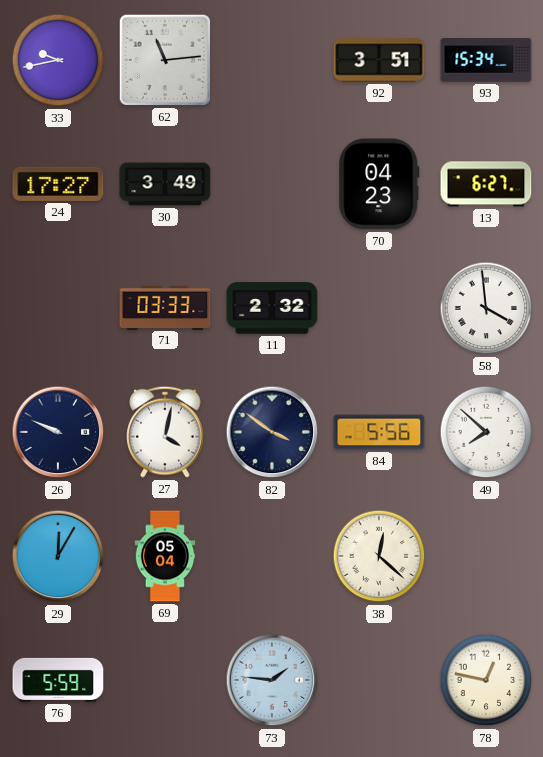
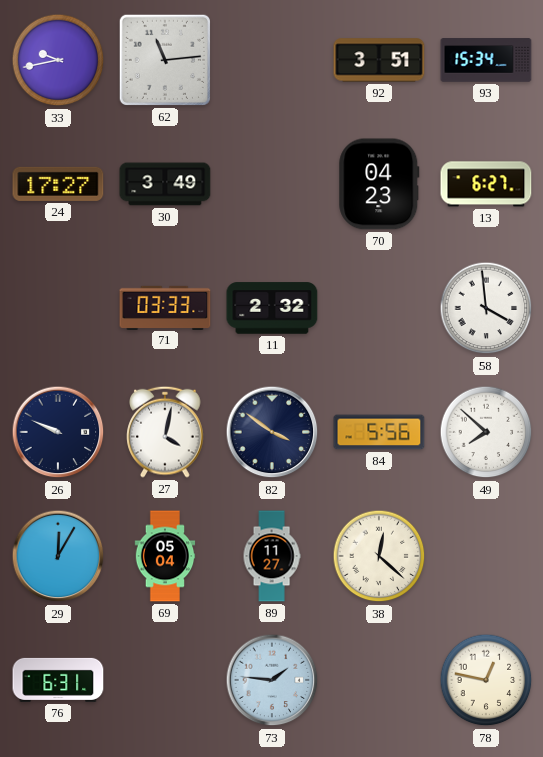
89: none -> 11:27
76: 5:59 -> 6:31
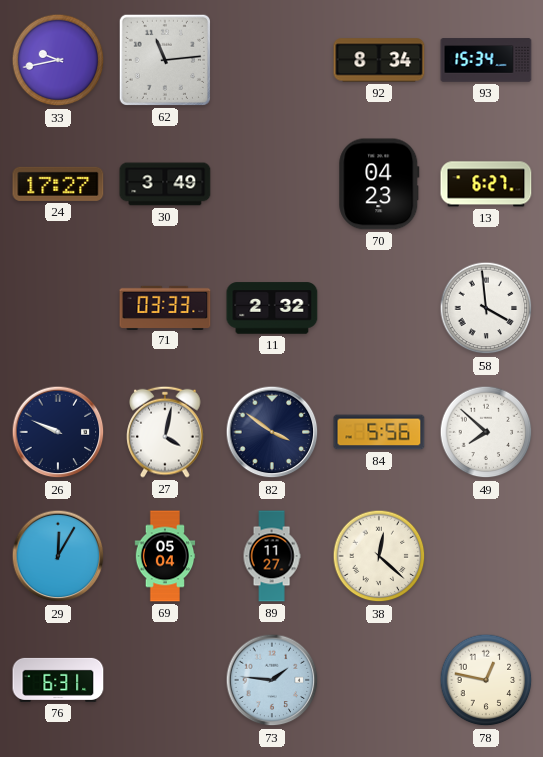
92: 3:51 -> 8:34
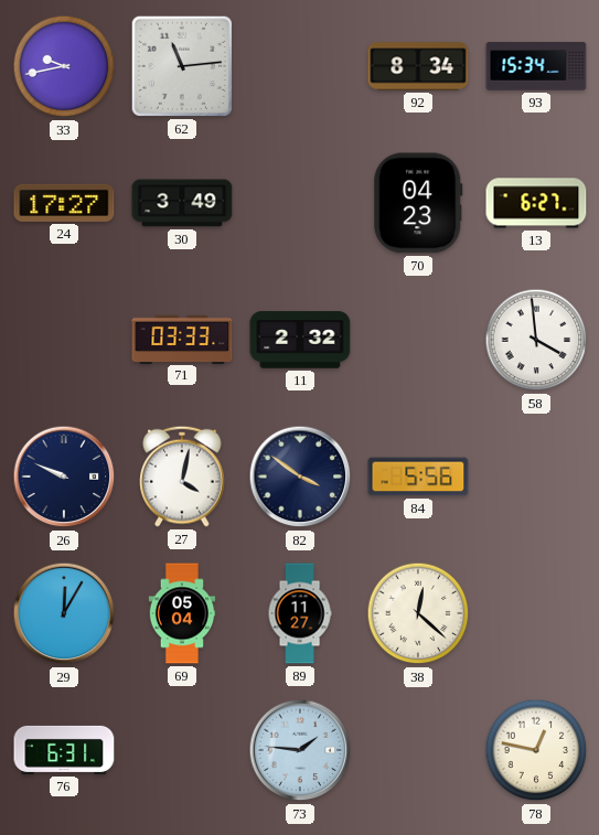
49: 7:52 -> none
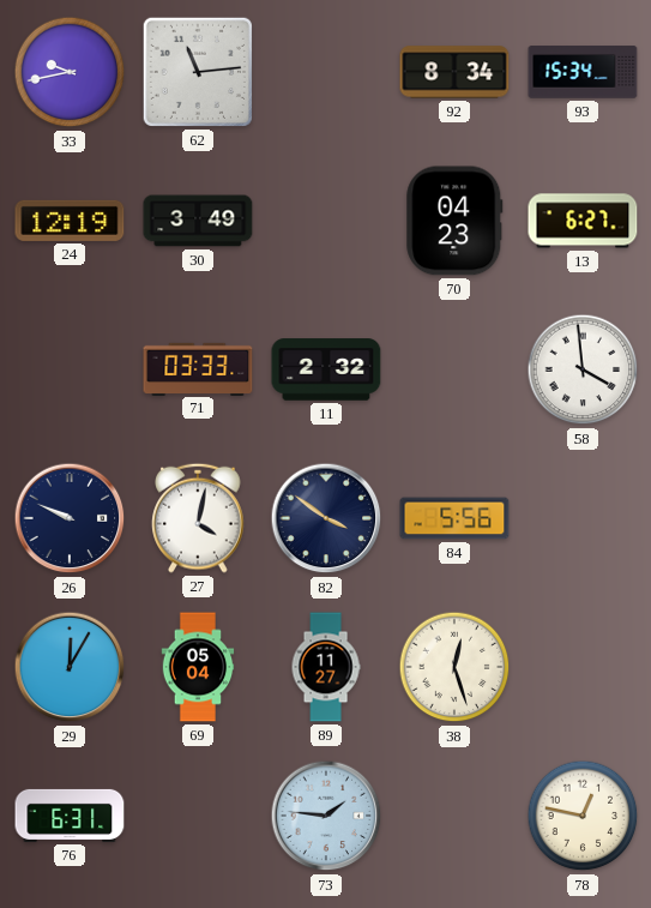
24: 17:27 -> 12:19
38: 12:22 -> 12:27
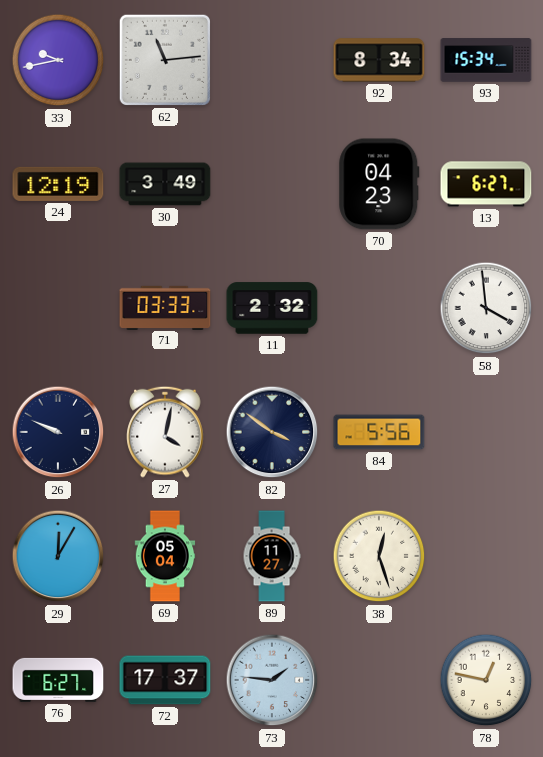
76: 6:31 -> 6:27
72: none -> 17:37
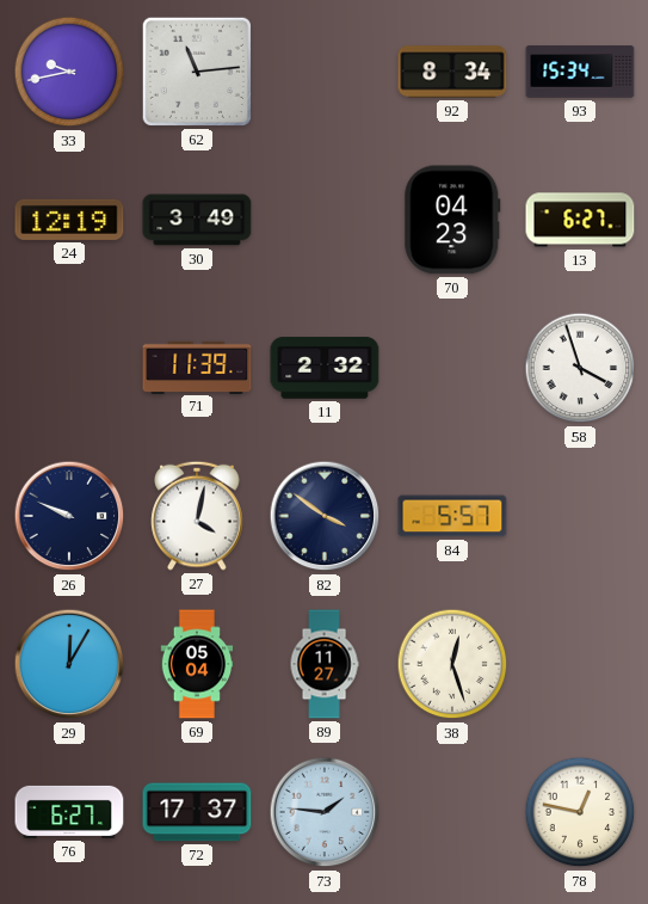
71: 03:33 -> 11:39
58: 3:59 -> 3:57
84: 5:56 -> 5:57
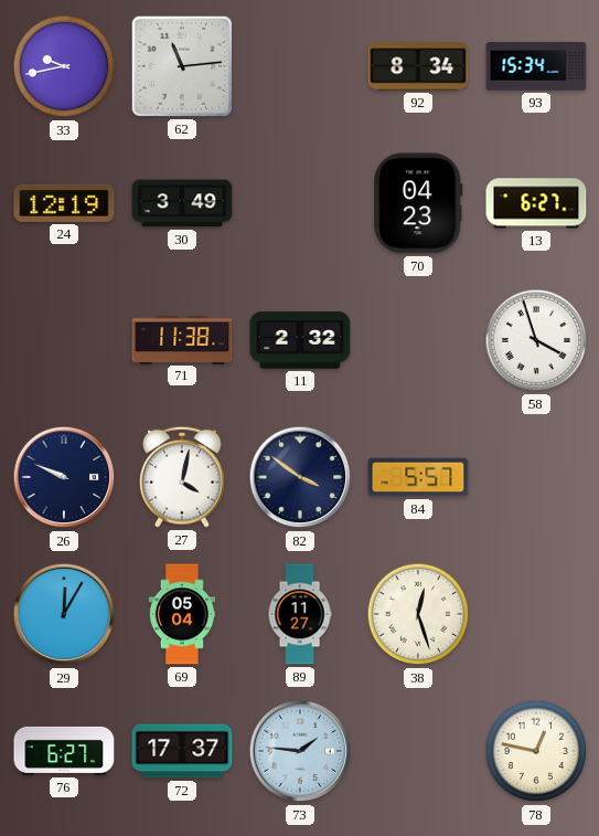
71: 11:39 -> 11:38
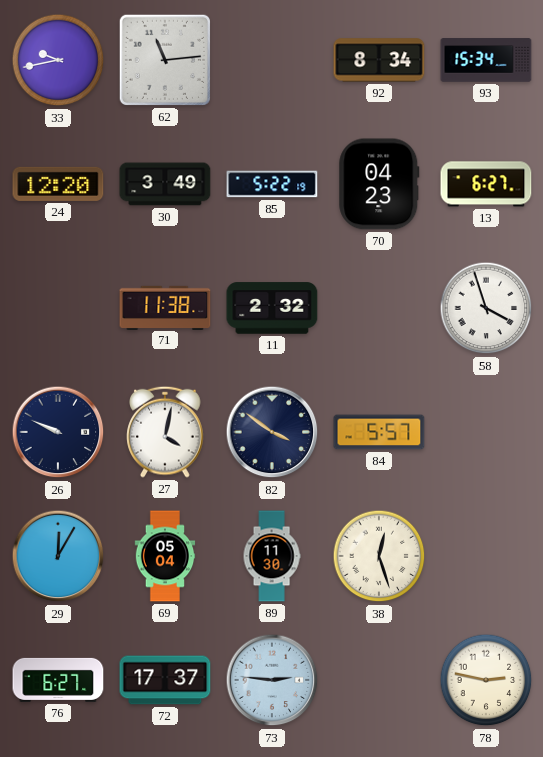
24: 12:19 -> 12:20
85: none -> 5:22
89: 11:27 -> 11:30
73: 1:46 -> 2:46
78: 12:47 -> 2:47
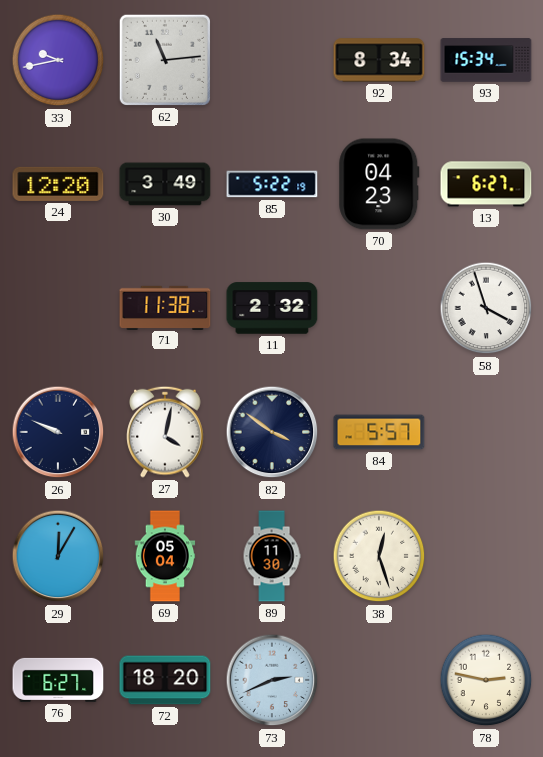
72: 17:37 -> 18:20
73: 2:46 -> 2:41
